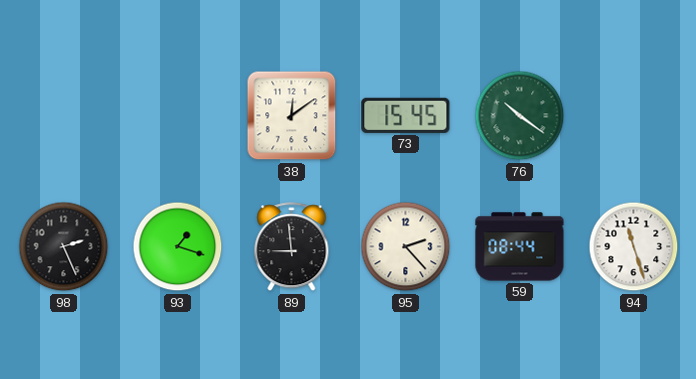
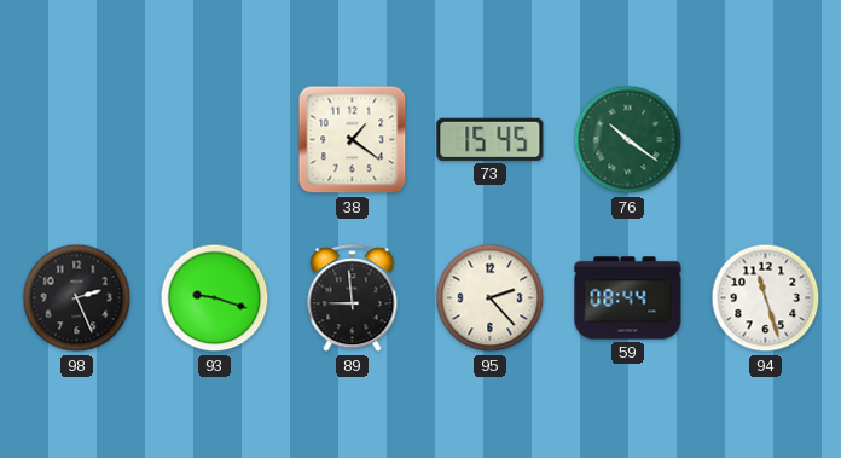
38: 12:09 -> 1:21
93: 1:18 -> 9:18
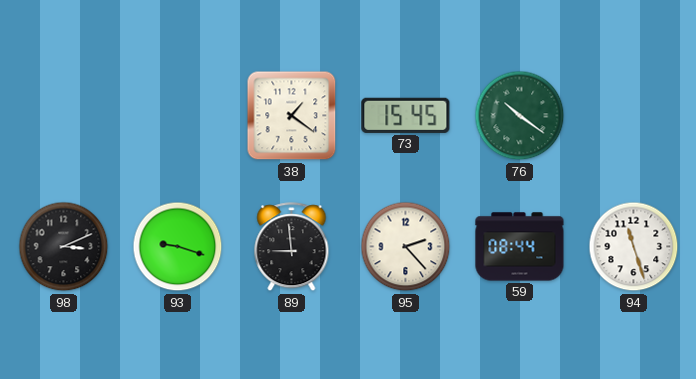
98: 2:26 -> 3:11
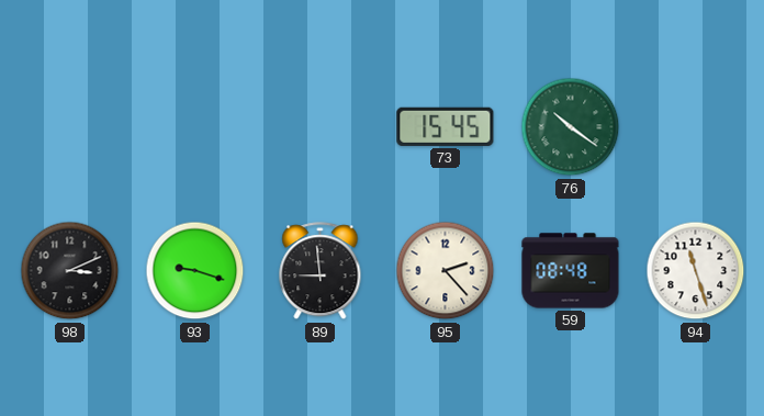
38: 1:21 -> none
59: 08:44 -> 08:48
